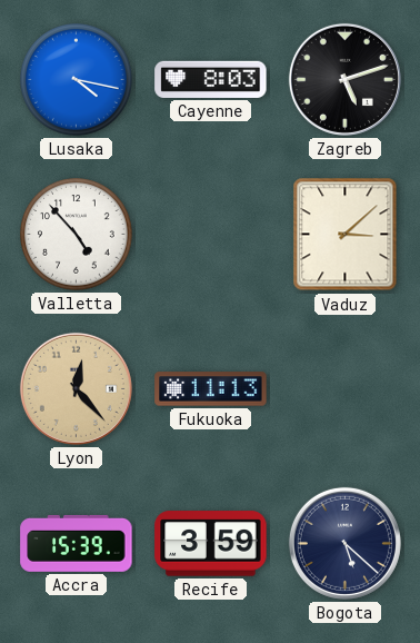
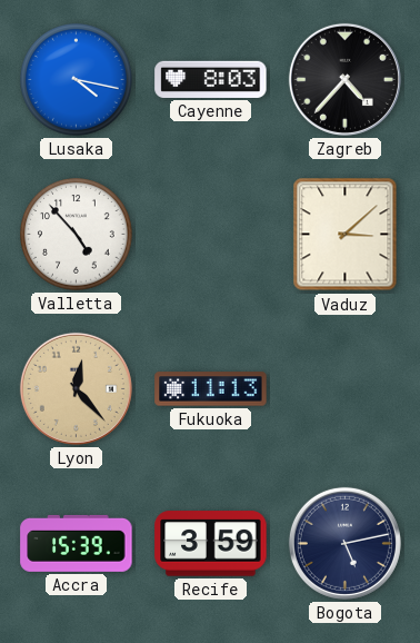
Zagreb: 5:12 -> 4:37
Bogota: 5:22 -> 5:13
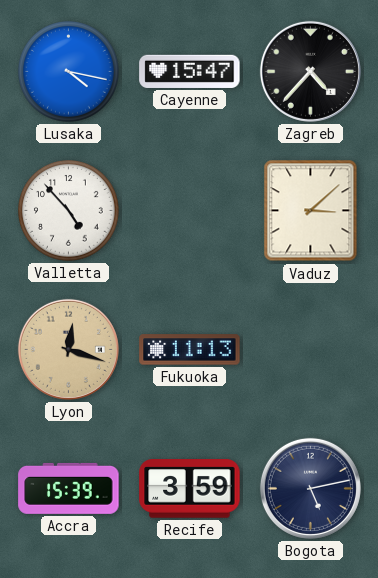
Cayenne: 8:03 -> 15:47
Lyon: 12:23 -> 12:18
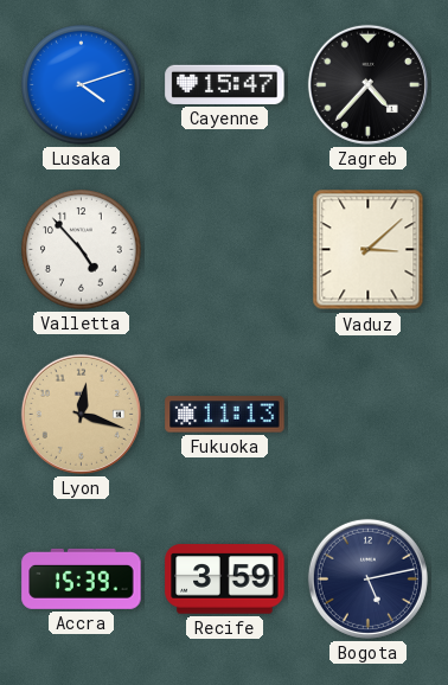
Lusaka: 4:17 -> 4:12
